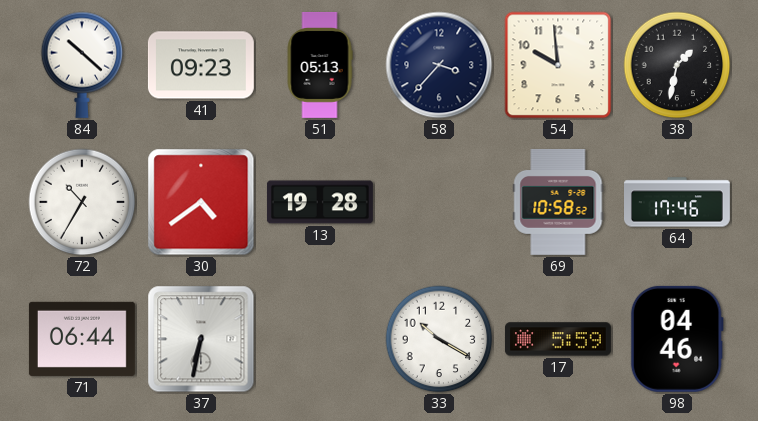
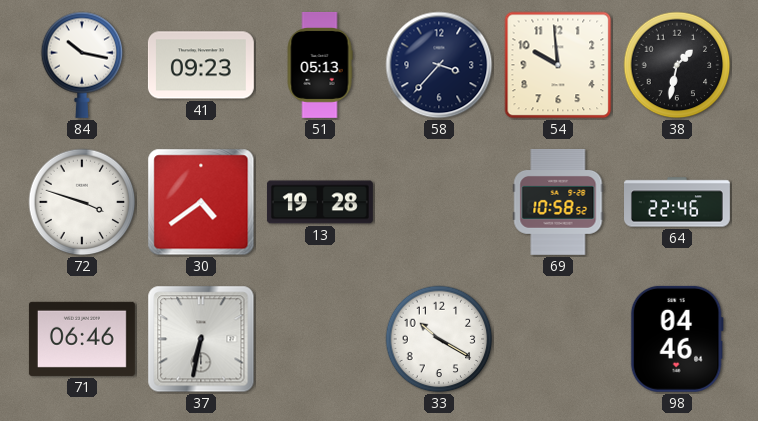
84: 10:22 -> 10:17
72: 10:35 -> 3:48
64: 17:46 -> 22:46
71: 06:44 -> 06:46
17: 5:59 -> none
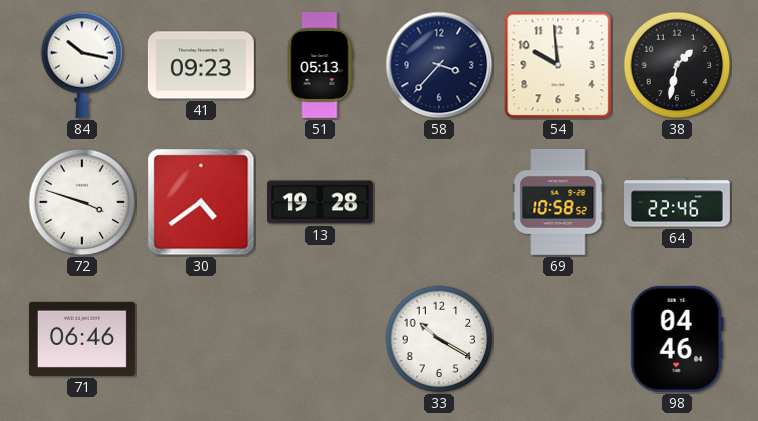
37: 6:32 -> none
